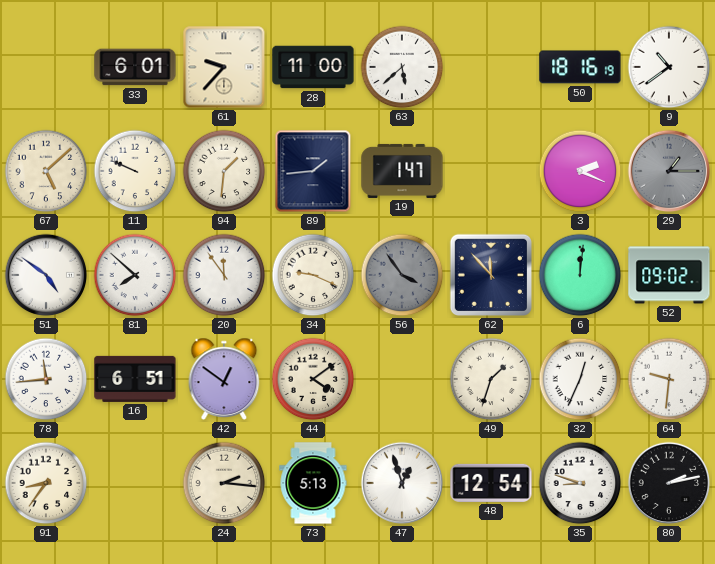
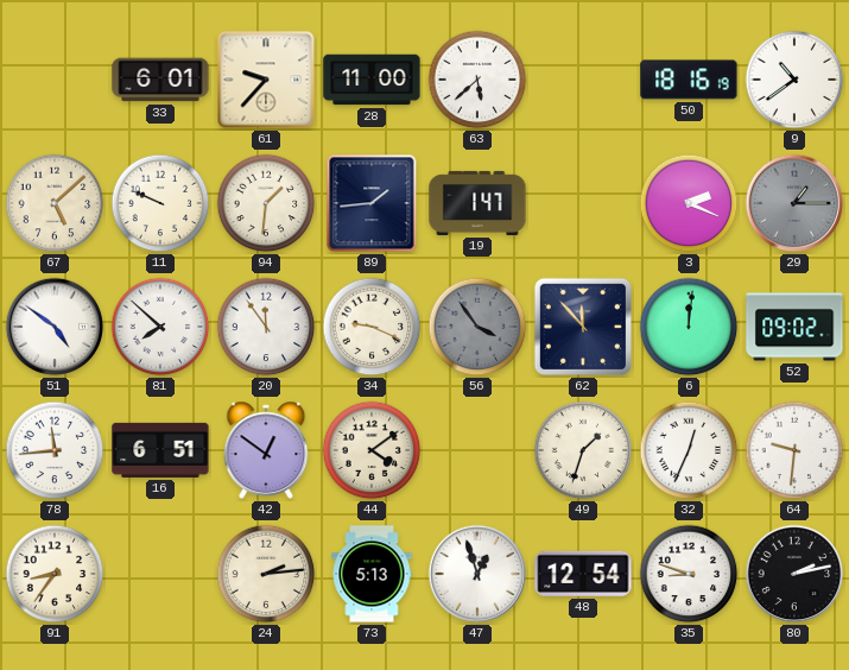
24: 2:16 -> 2:14
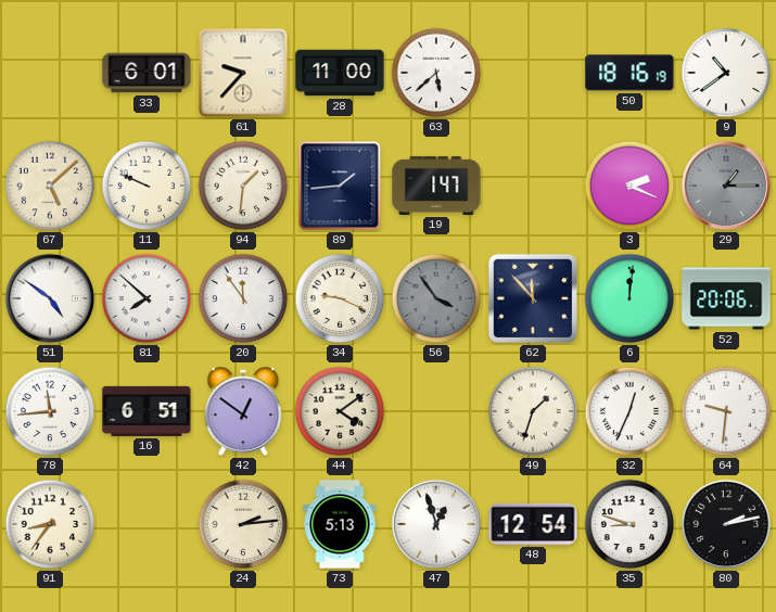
52: 09:02 -> 20:06
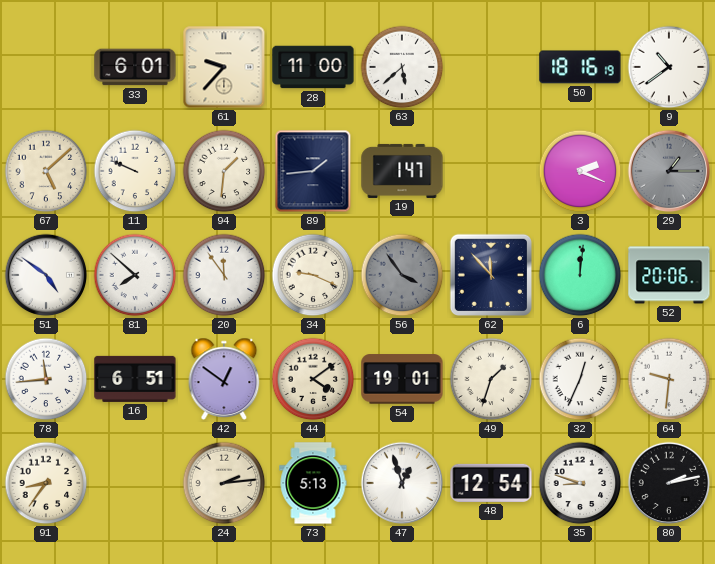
54: none -> 19:01
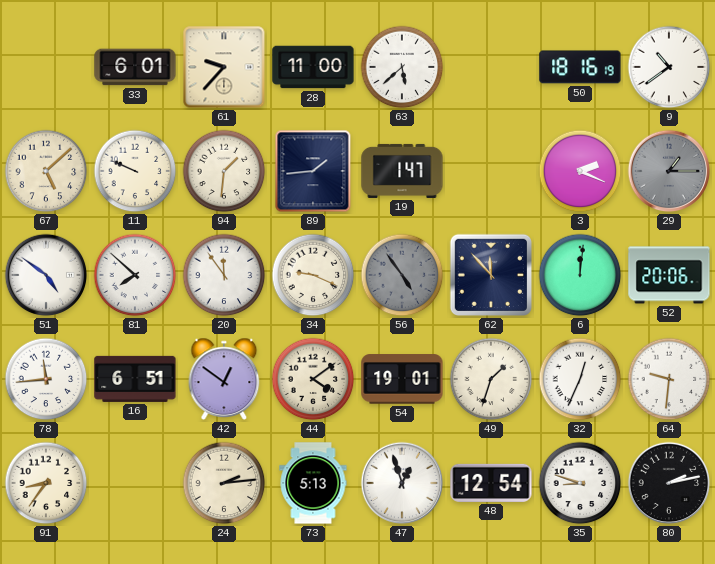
56: 3:54 -> 4:54
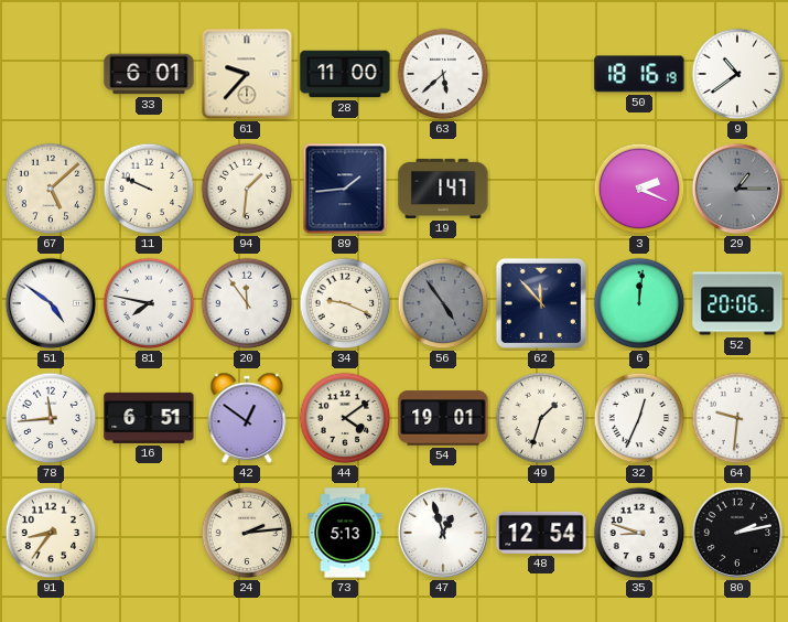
81: 7:52 -> 7:47
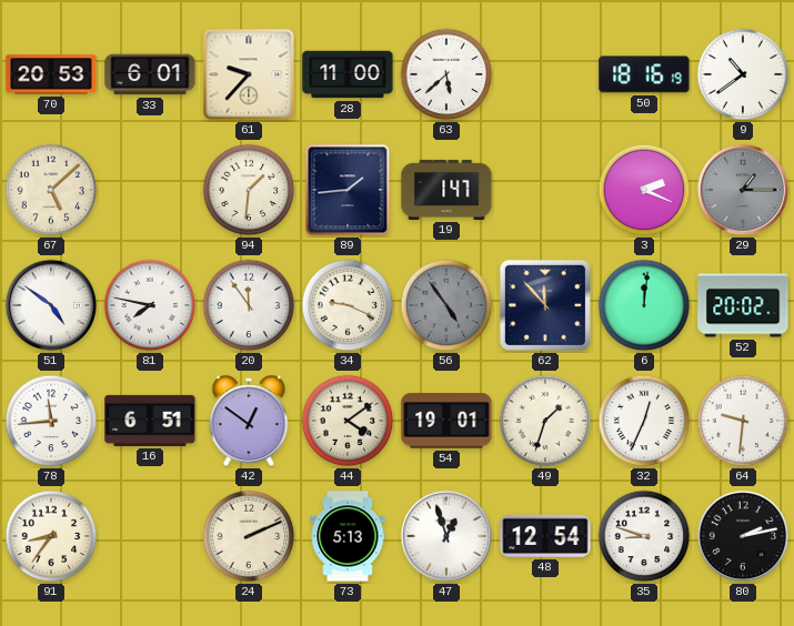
70: none -> 20:53
11: 9:49 -> none
52: 20:06 -> 20:02
24: 2:14 -> 2:11
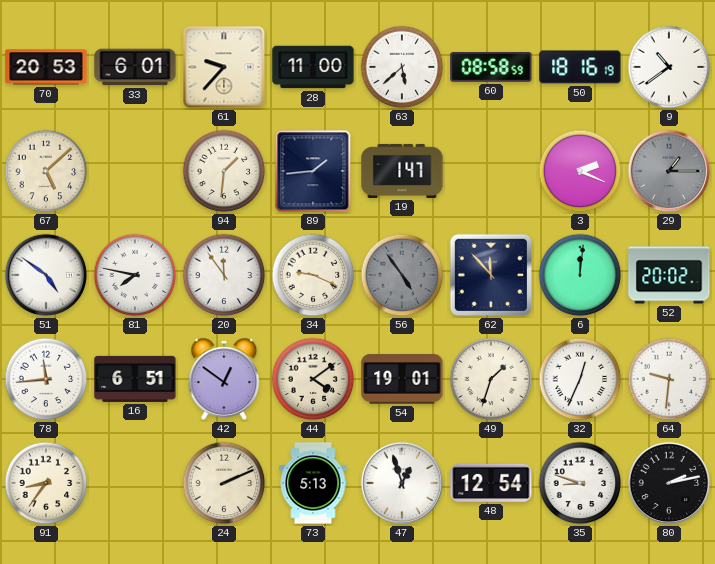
60: none -> 08:58
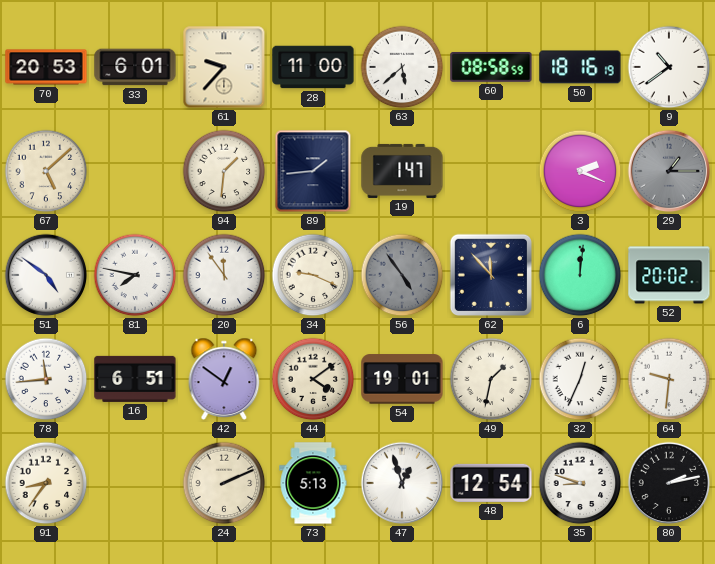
49: 1:33 -> 1:32
